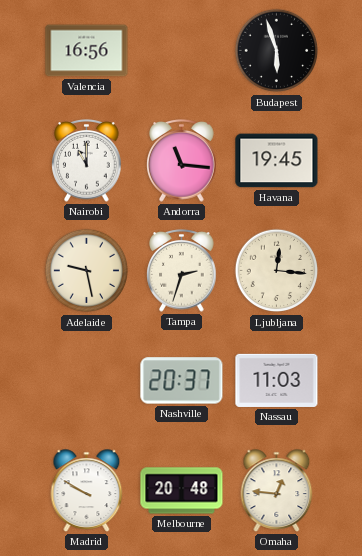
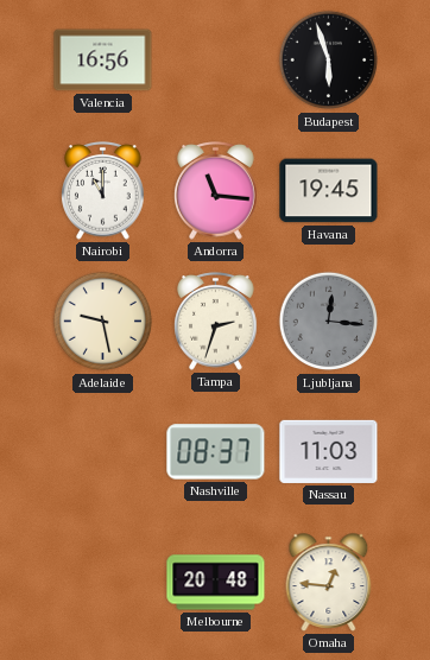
Ljubljana dial: cream -> grey
Nashville: 20:37 -> 08:37
Madrid: 9:50 -> none
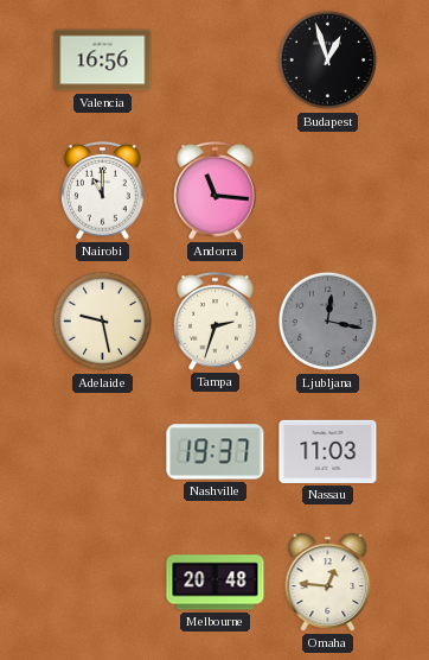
Budapest: 5:57 -> 12:57
Havana: 19:45 -> none
Ljubljana: 12:16 -> 12:17
Nashville: 08:37 -> 19:37
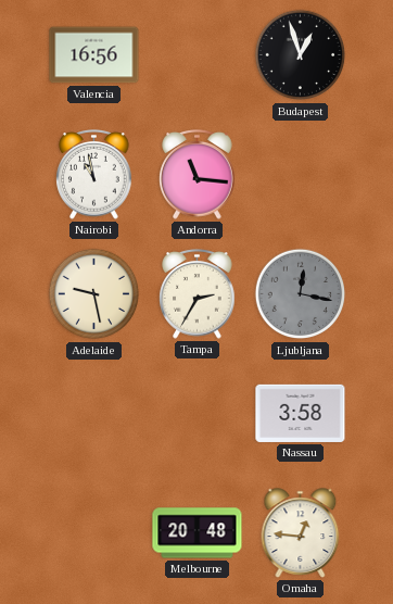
Nairobi: 11:00 -> 10:58
Tampa: 2:33 -> 2:35
Nashville: 19:37 -> none
Nassau: 11:03 -> 3:58
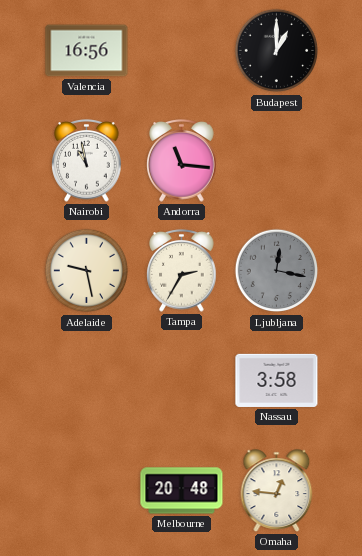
Budapest: 12:57 -> 1:00
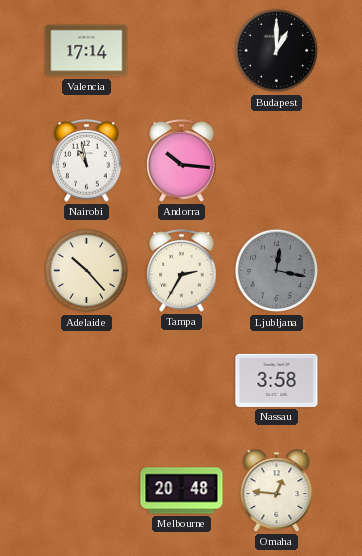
Valencia: 16:56 -> 17:14
Andorra: 11:16 -> 10:16
Adelaide: 9:28 -> 10:23
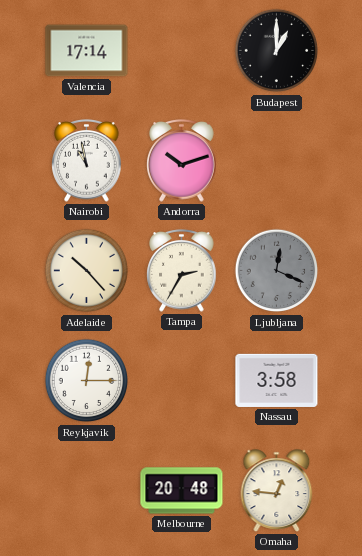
Andorra: 10:16 -> 10:12
Ljubljana: 12:17 -> 12:19
Reykjavik: none -> 12:15
